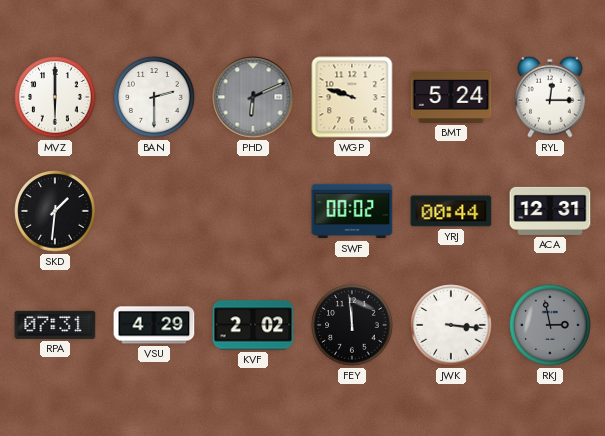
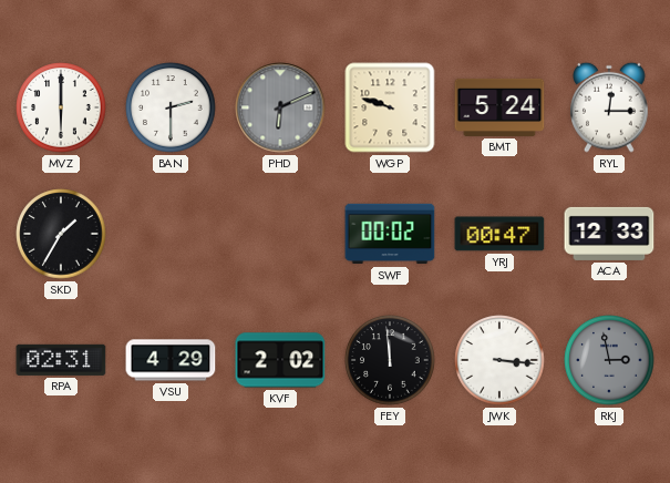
SKD: 1:31 -> 1:35
YRJ: 00:44 -> 00:47
ACA: 12:31 -> 12:33
RPA: 07:31 -> 02:31
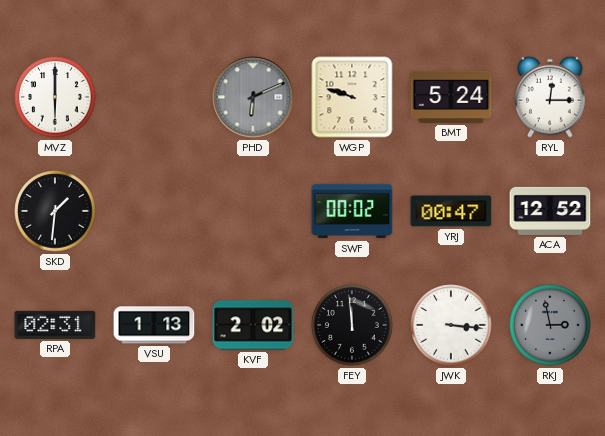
BAN: 2:30 -> none
SKD: 1:35 -> 1:31
ACA: 12:33 -> 12:52
VSU: 4:29 -> 1:13
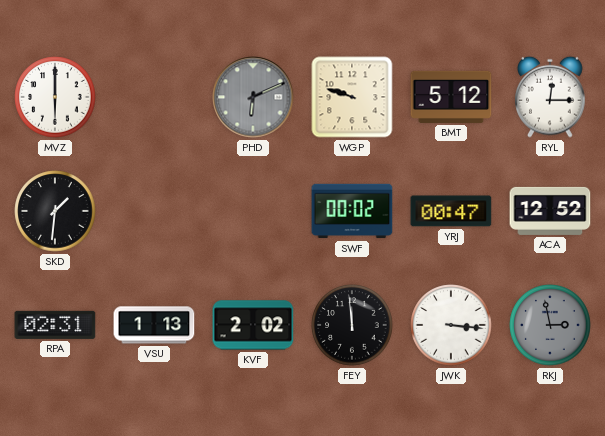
BMT: 5:24 -> 5:12
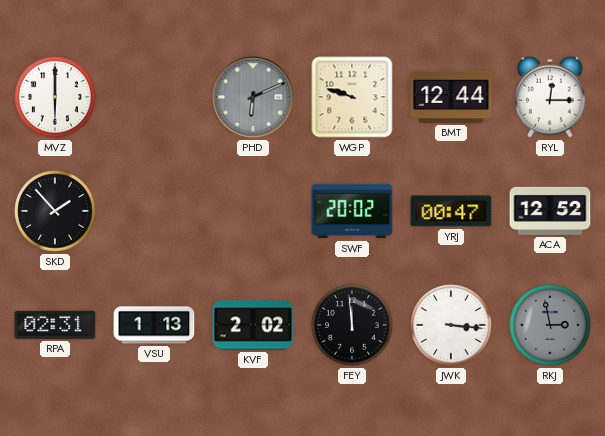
BMT: 5:12 -> 12:44
SKD: 1:31 -> 1:53
SWF: 00:02 -> 20:02
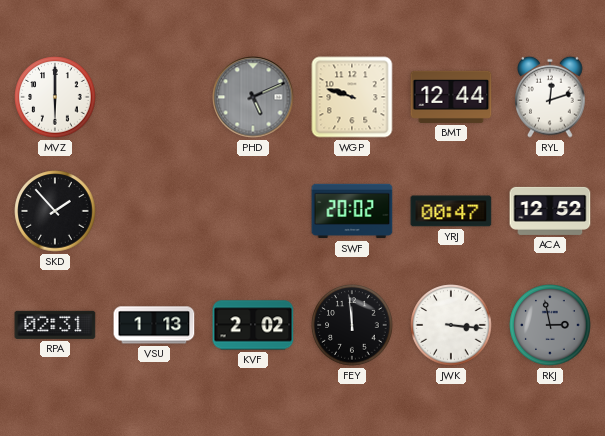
PHD: 6:11 -> 5:11
RYL: 12:15 -> 12:12
